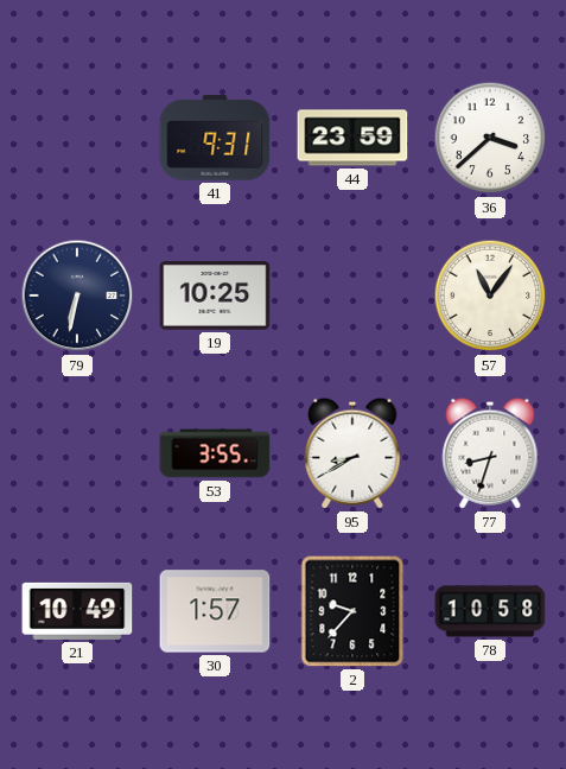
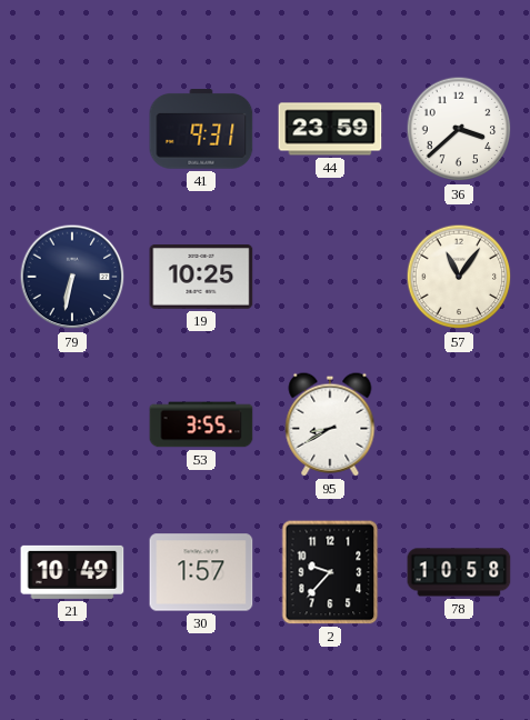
77: 8:33 -> none
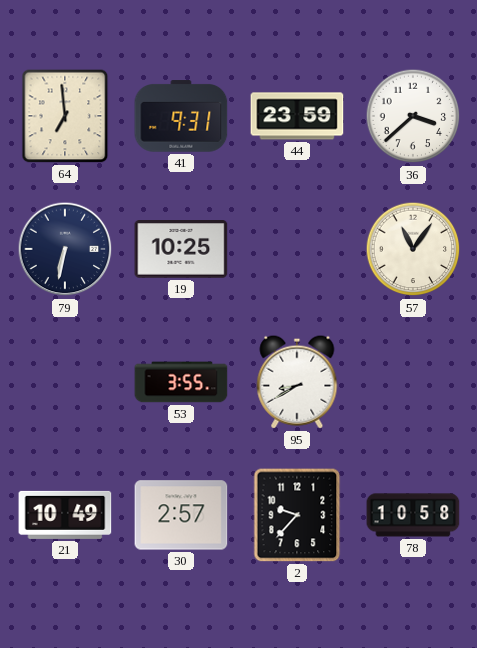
64: none -> 6:59
30: 1:57 -> 2:57
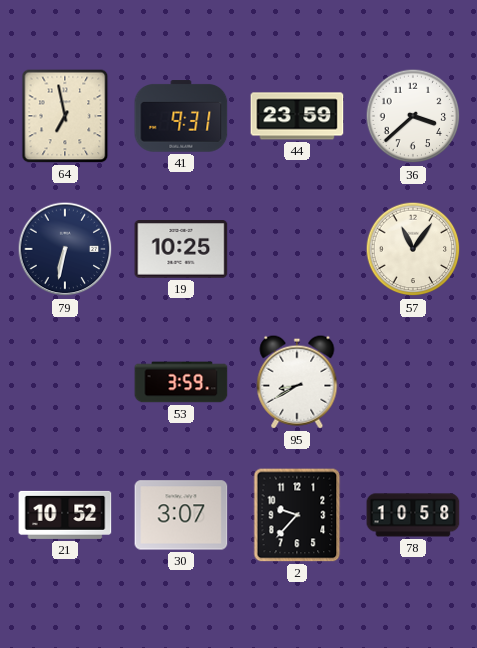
64: 6:59 -> 6:58
53: 3:55 -> 3:59
21: 10:49 -> 10:52
30: 2:57 -> 3:07
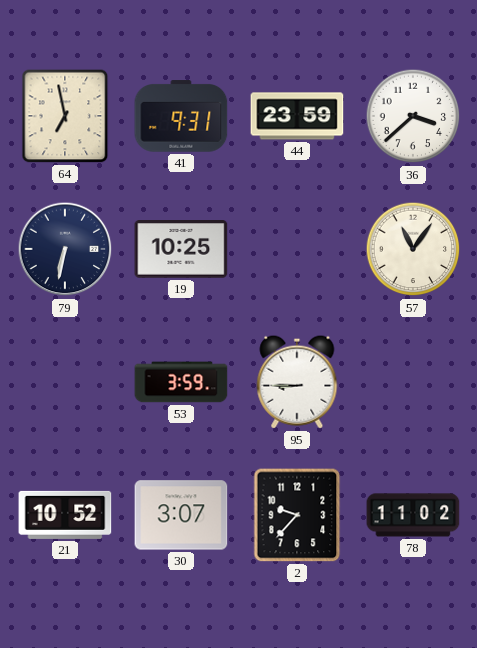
95: 8:40 -> 8:45
78: 10:58 -> 11:02
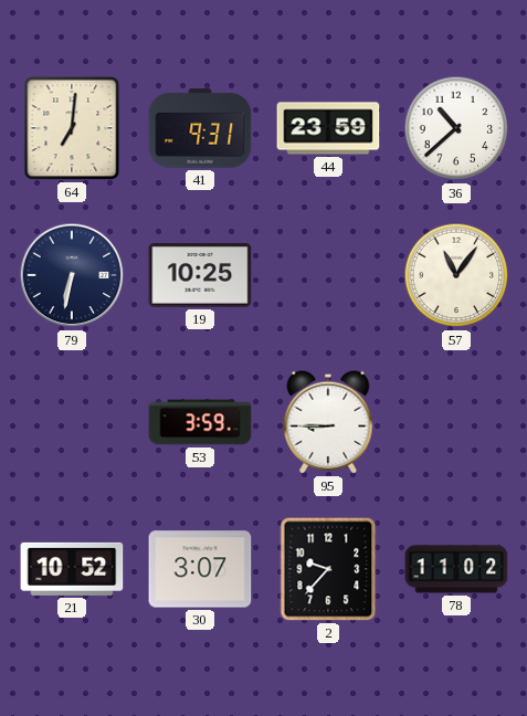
64: 6:58 -> 7:01
36: 3:38 -> 10:38
